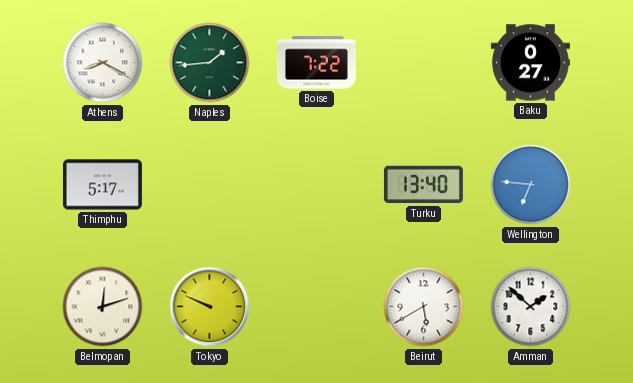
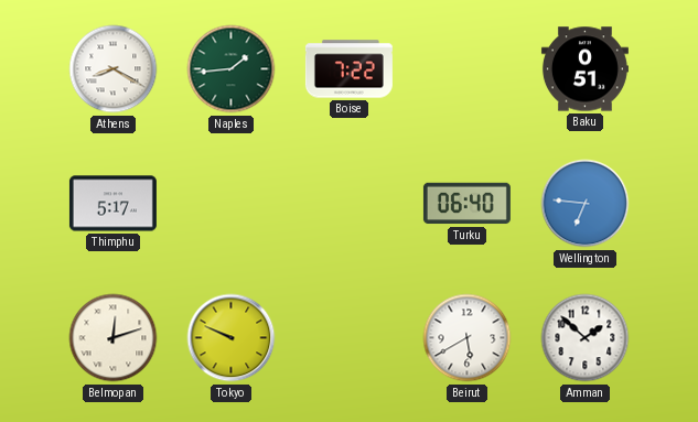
Baku: 0:27 -> 0:51
Turku: 13:40 -> 06:40
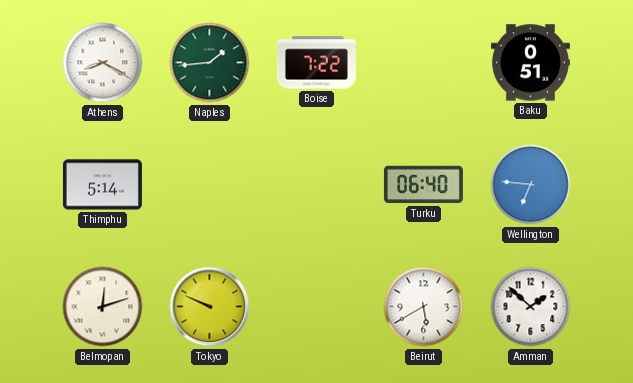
Thimphu: 5:17 -> 5:14
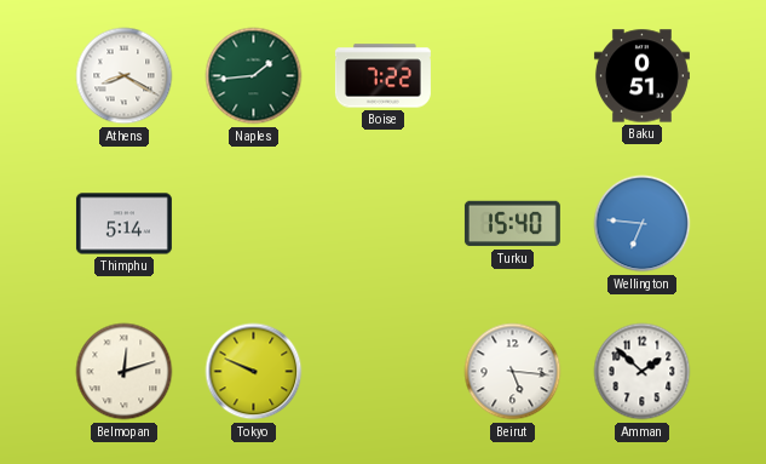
Turku: 06:40 -> 15:40
Beirut: 5:40 -> 5:16
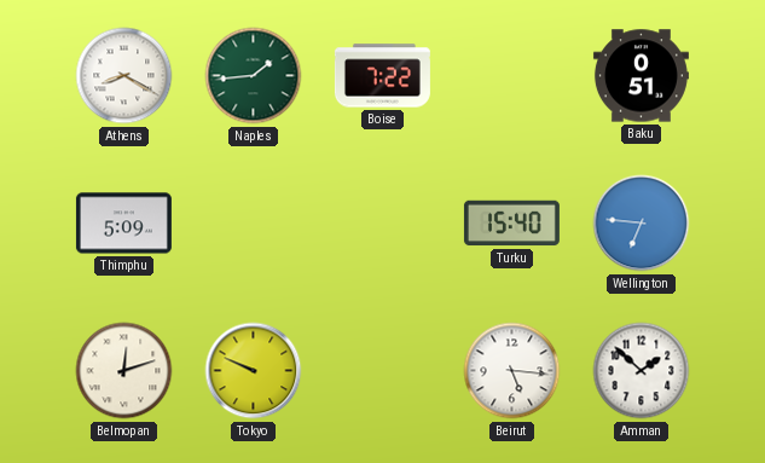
Thimphu: 5:14 -> 5:09
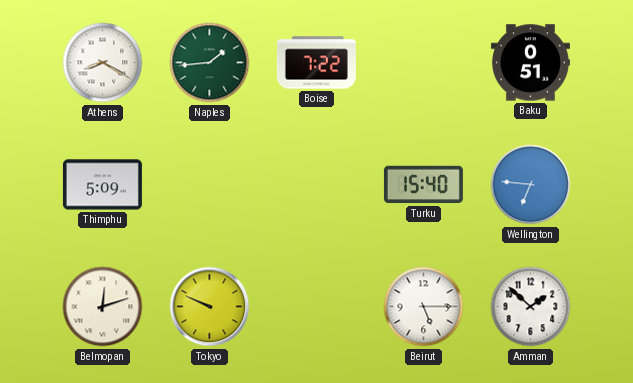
Beirut: 5:16 -> 5:15
